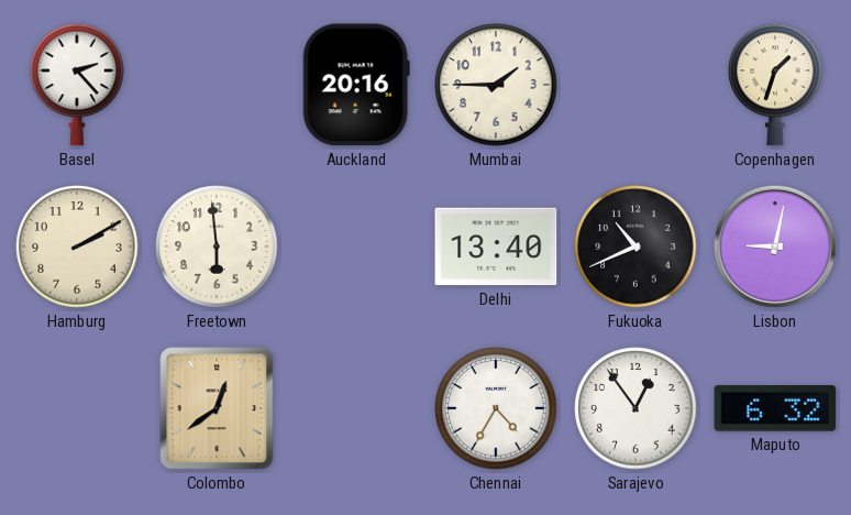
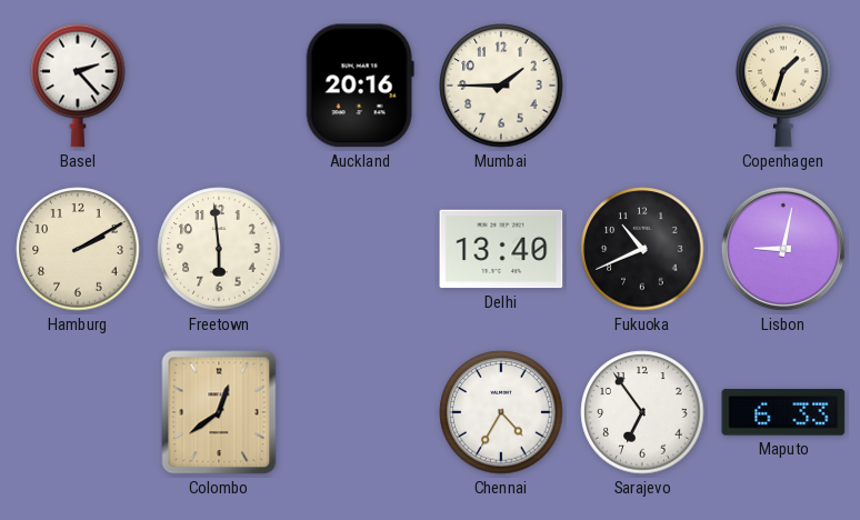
Sarajevo: 12:54 -> 6:54
Maputo: 6:32 -> 6:33
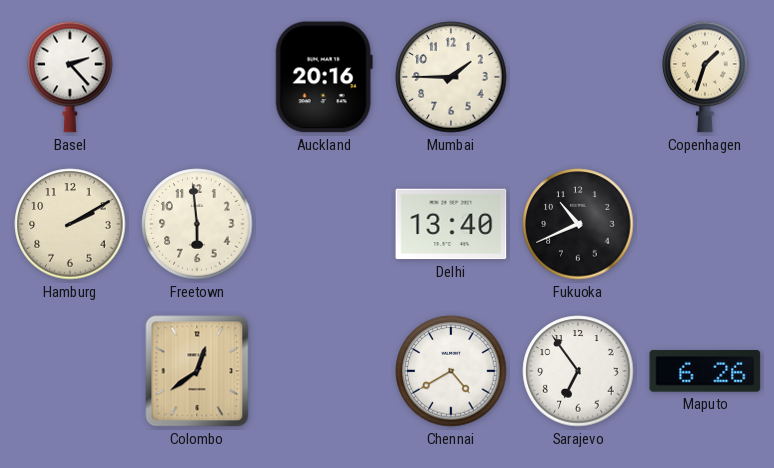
Lisbon: 9:02 -> none
Chennai: 4:35 -> 4:40
Maputo: 6:33 -> 6:26
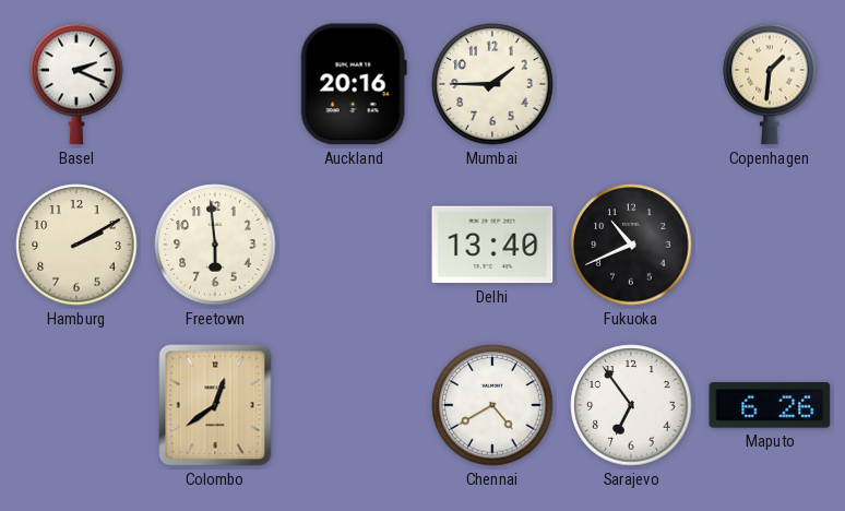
Basel: 2:23 -> 2:19
Copenhagen: 1:33 -> 1:31
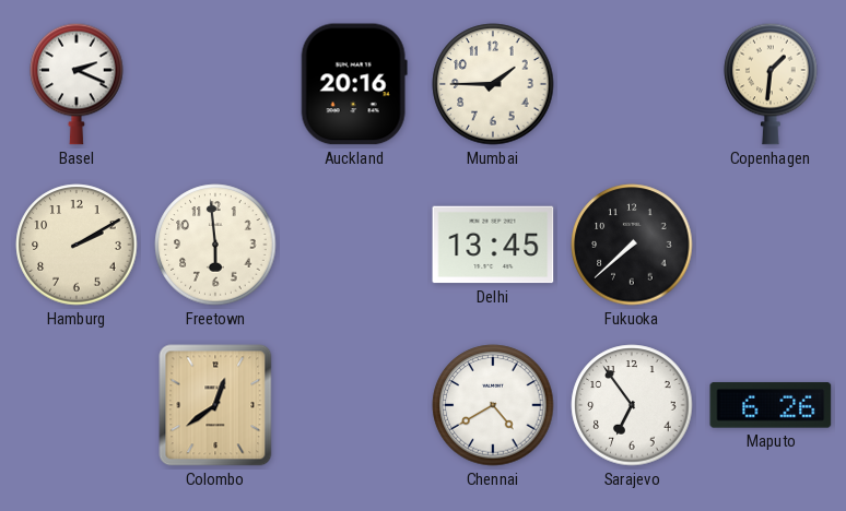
Delhi: 13:40 -> 13:45
Fukuoka: 10:41 -> 7:38
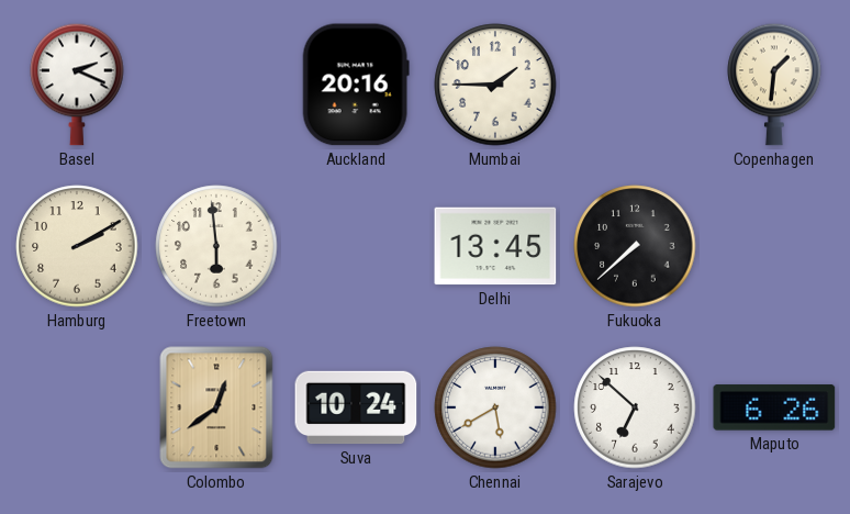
Suva: none -> 10:24
Chennai: 4:40 -> 5:40
Sarajevo: 6:54 -> 6:52
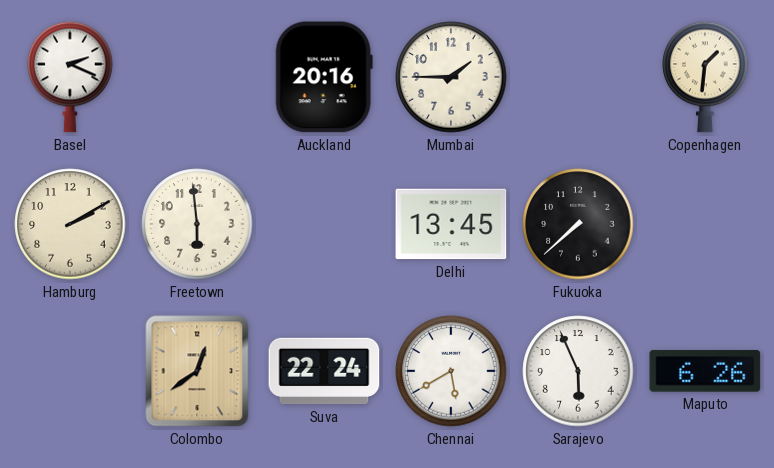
Suva: 10:24 -> 22:24
Sarajevo: 6:52 -> 5:56
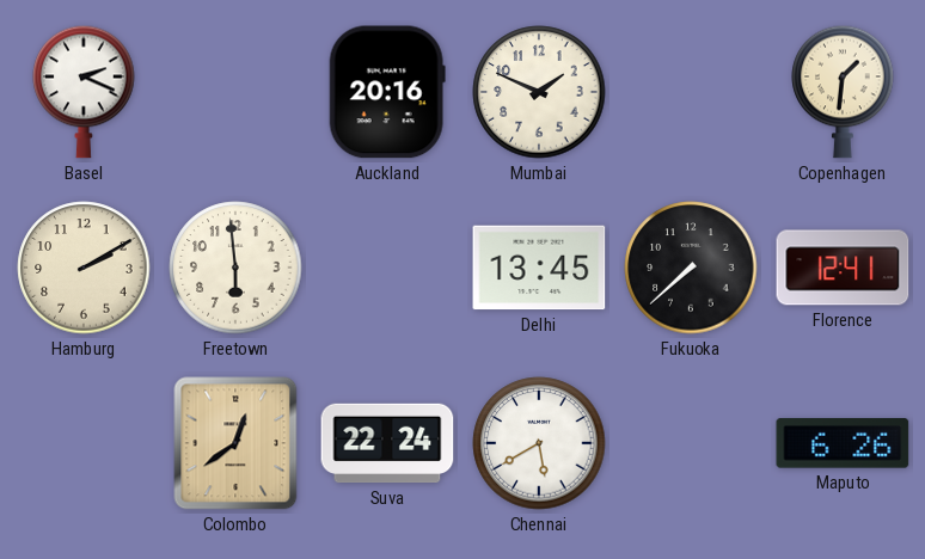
Mumbai: 1:45 -> 1:49
Florence: none -> 12:41
Sarajevo: 5:56 -> none
